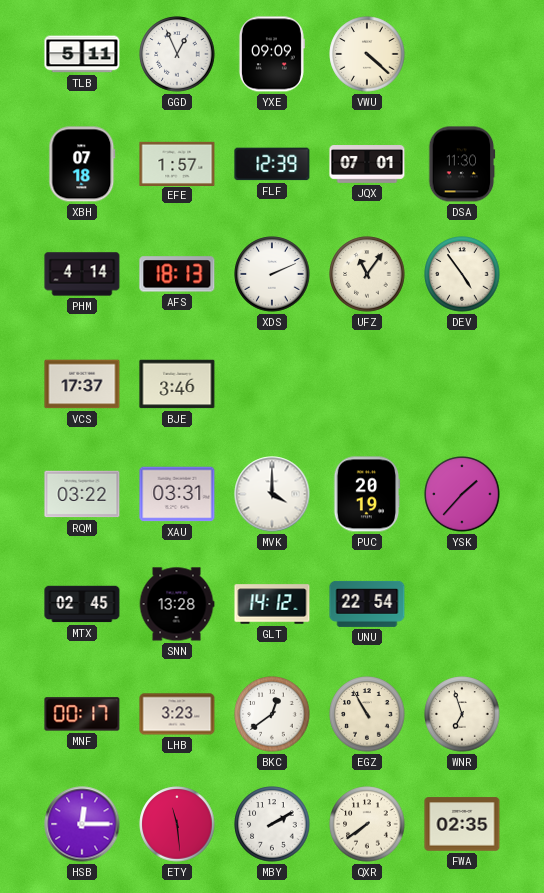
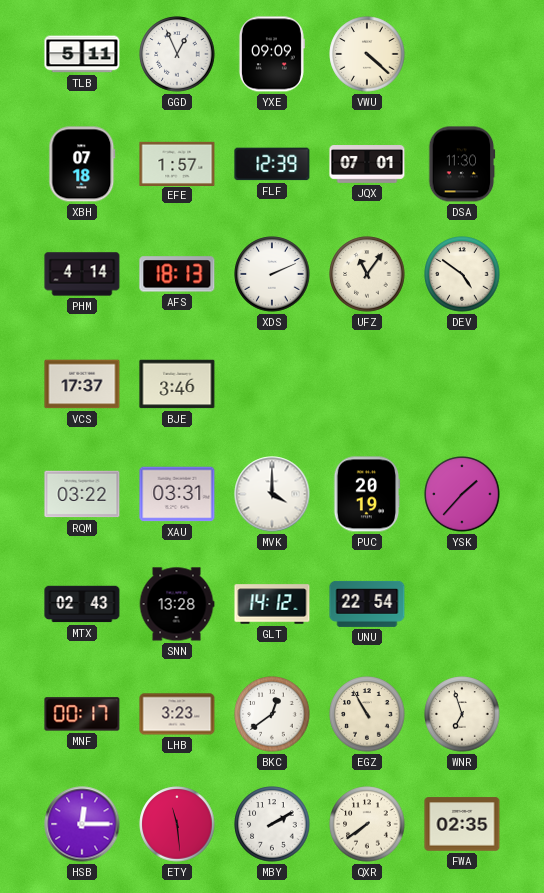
DEV: 4:54 -> 4:51
MTX: 02:45 -> 02:43
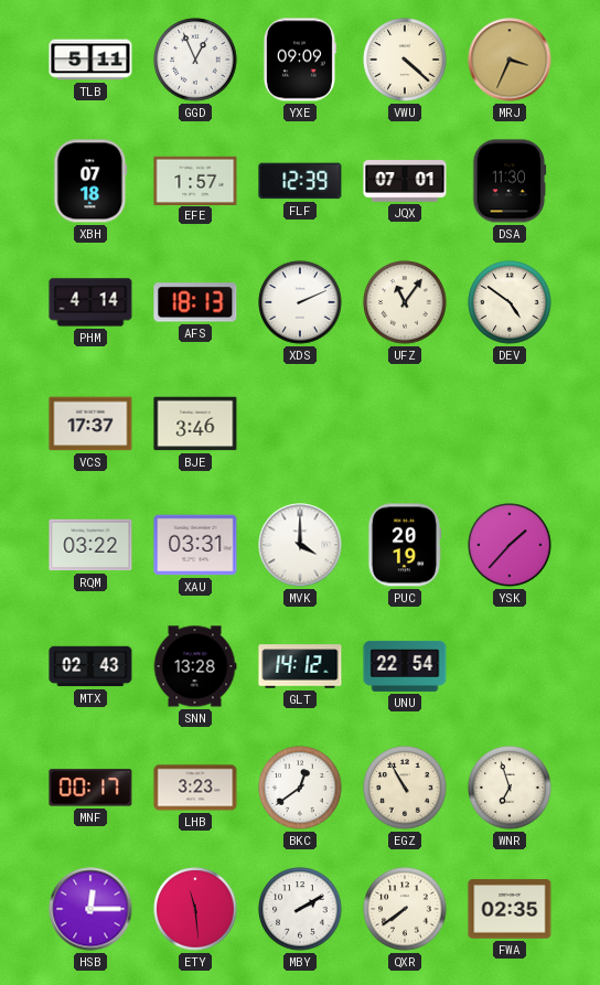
MRJ: none -> 3:34
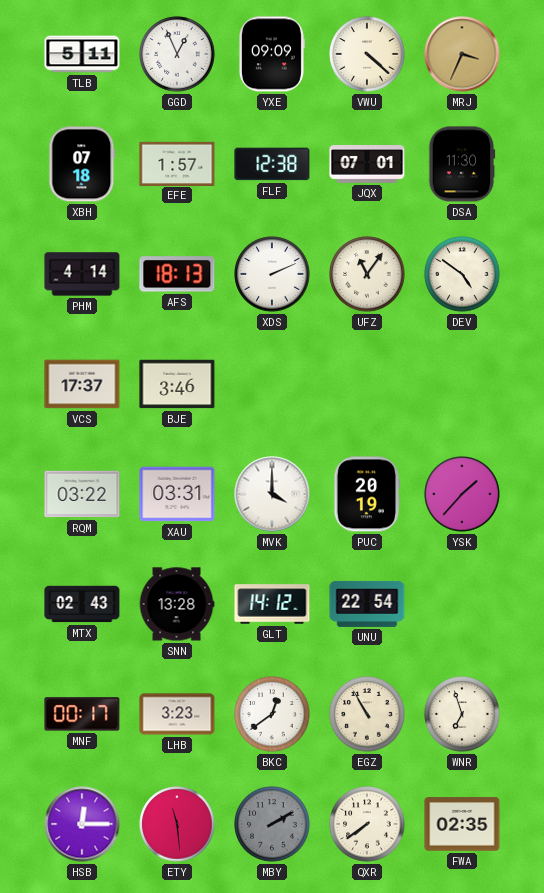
FLF: 12:39 -> 12:38
MBY dial: white -> grey
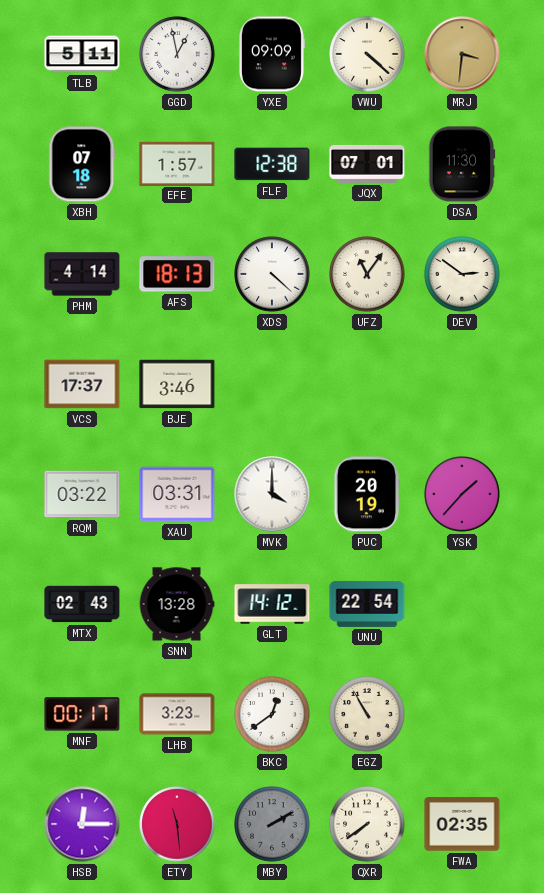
GGD: 12:56 -> 12:58
MRJ: 3:34 -> 3:31
XDS: 2:11 -> 4:22
DEV: 4:51 -> 2:51
WNR: 6:57 -> none
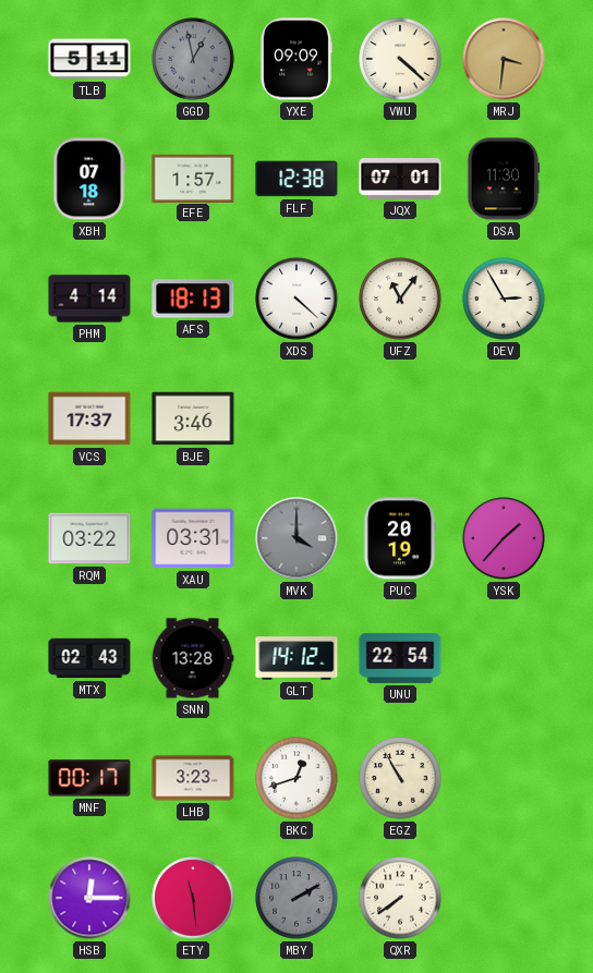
GGD dial: white -> grey
DEV: 2:51 -> 2:55
MVK dial: white -> grey
BKC: 12:39 -> 12:42
FWA: 02:35 -> none
